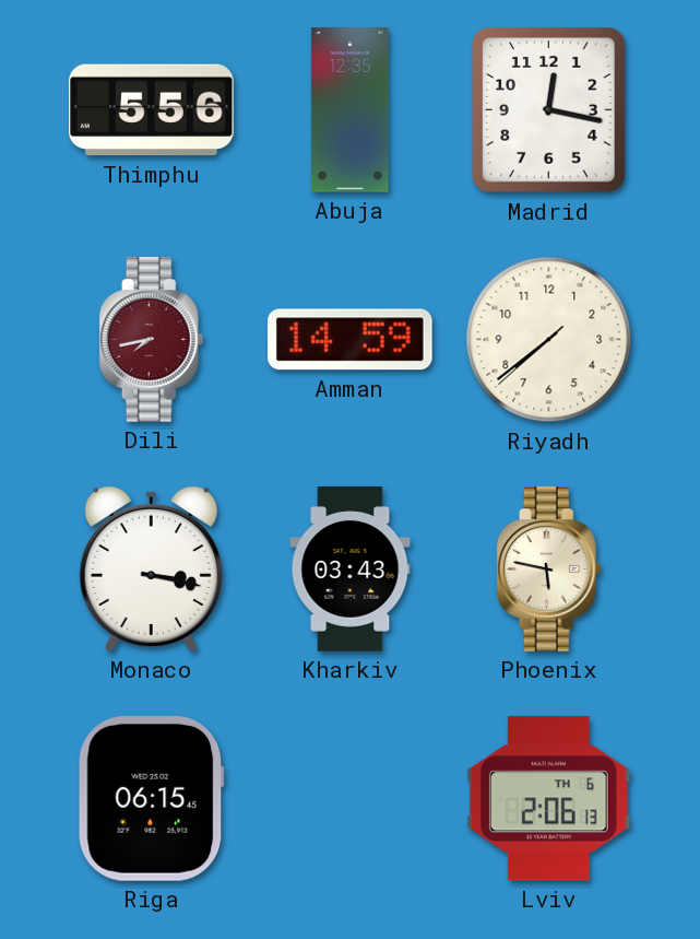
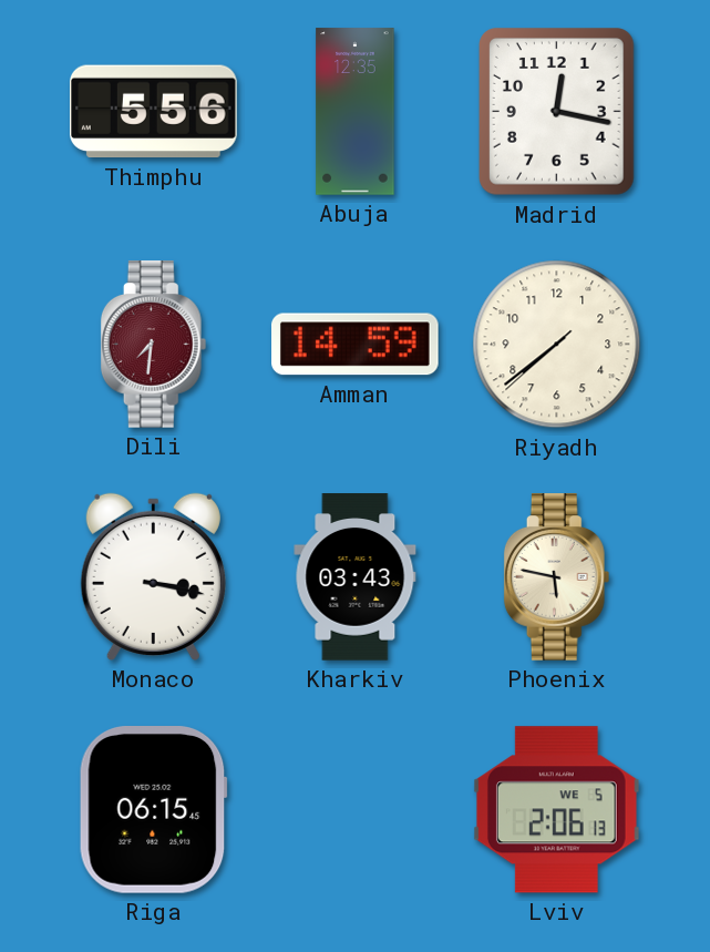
Dili: 7:43 -> 7:31
Lviv date: TH 6 -> WE 5
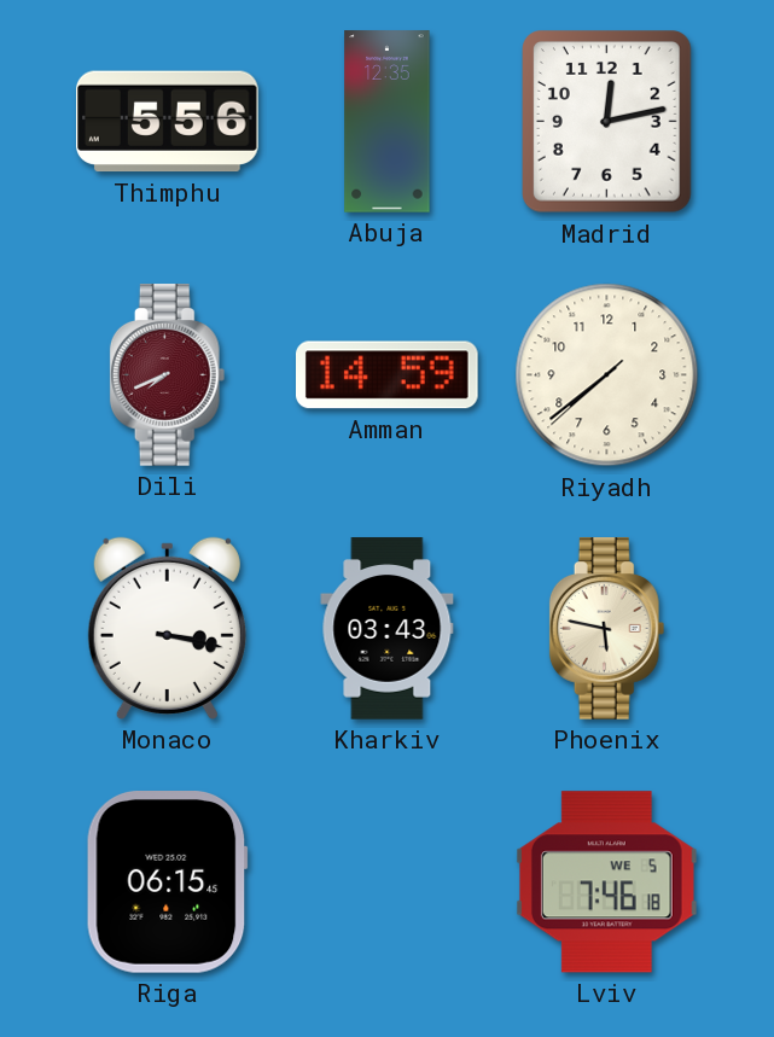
Madrid: 12:17 -> 12:13
Dili: 7:31 -> 7:41
Lviv: 2:06 -> 7:46
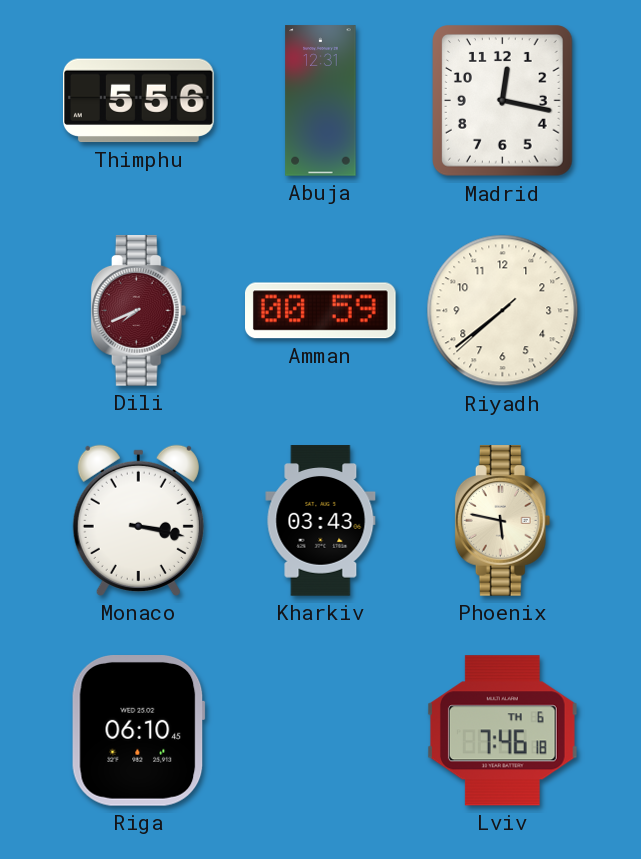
Abuja: 12:35 -> 12:31
Madrid: 12:13 -> 12:17
Amman: 14:59 -> 00:59
Riga: 06:15 -> 06:10
Lviv date: WE 5 -> TH 6
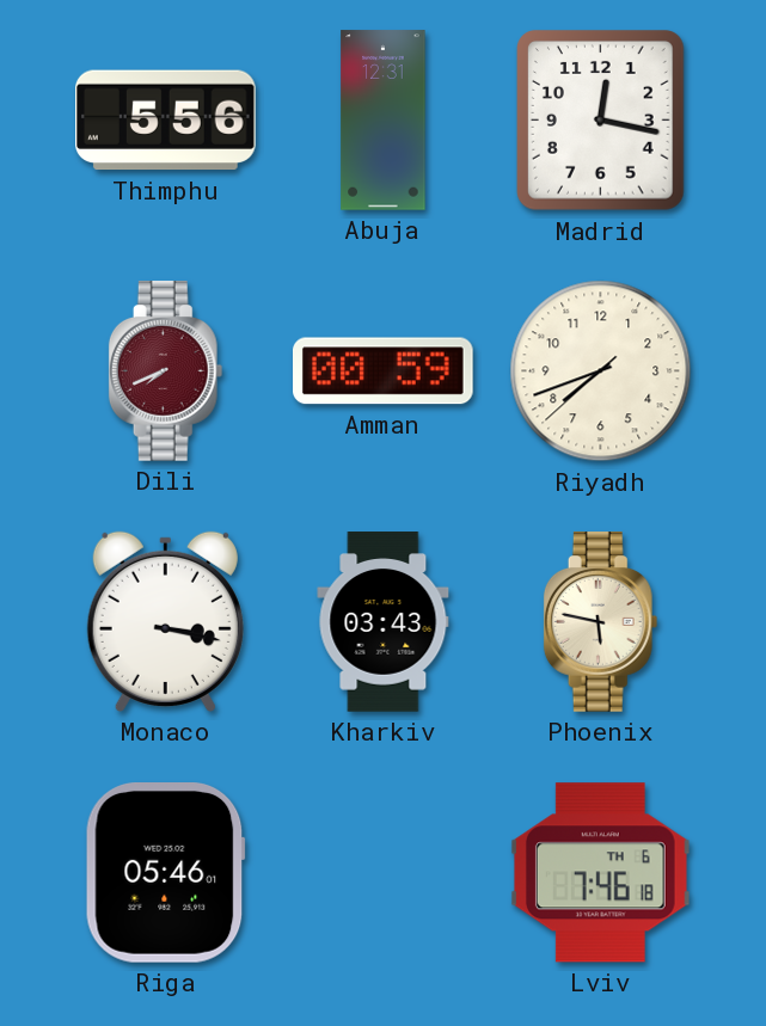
Riyadh: 7:38 -> 7:41
Riga: 06:10 -> 05:46
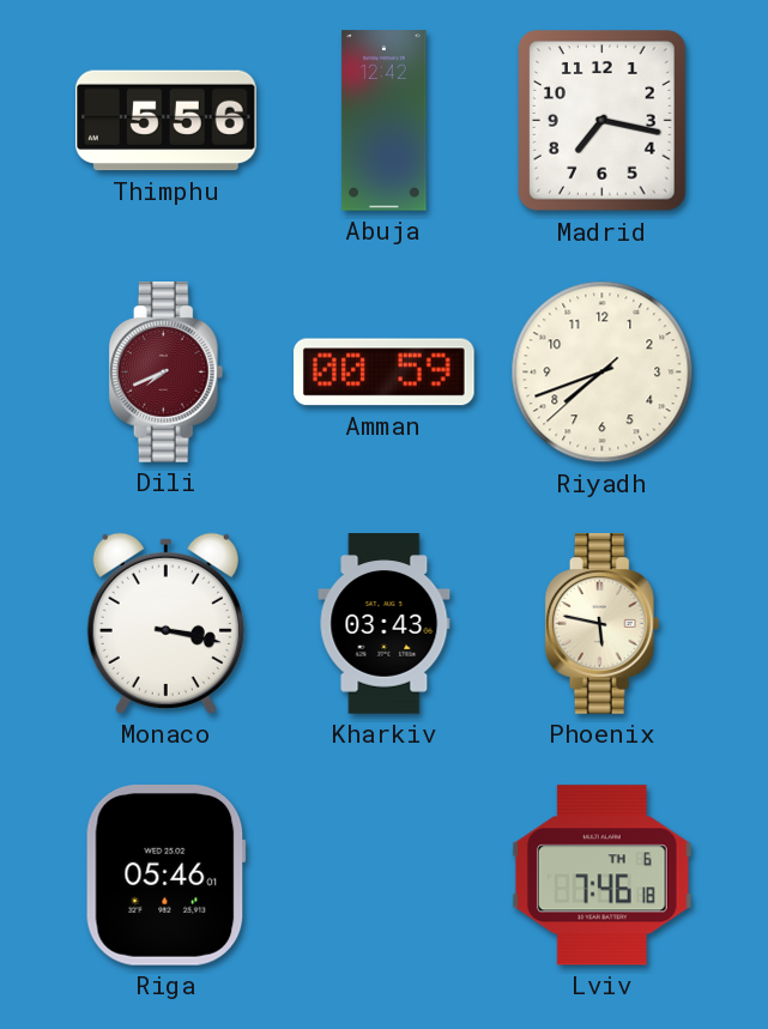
Abuja: 12:31 -> 12:42
Madrid: 12:17 -> 7:17
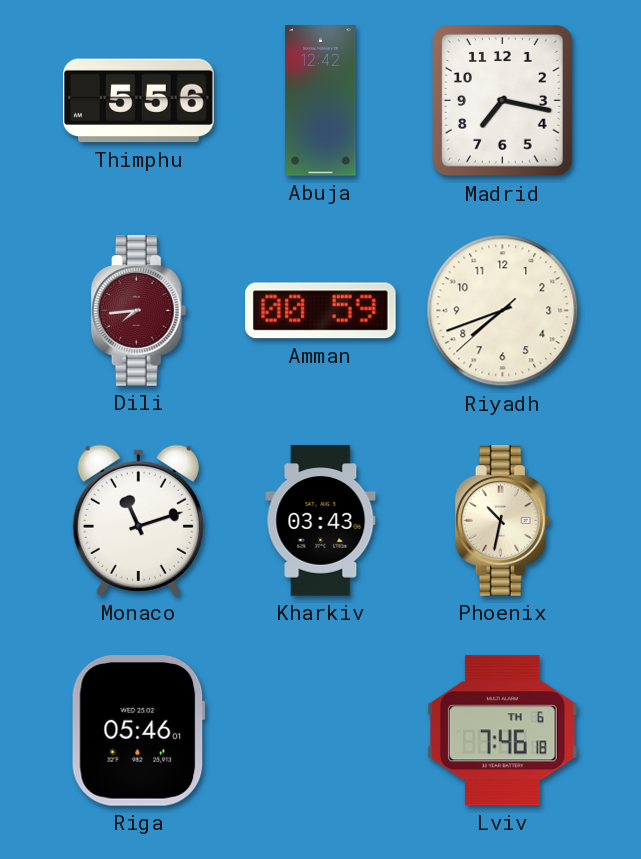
Dili: 7:41 -> 7:44
Monaco: 3:17 -> 11:12
Phoenix: 5:47 -> 10:32
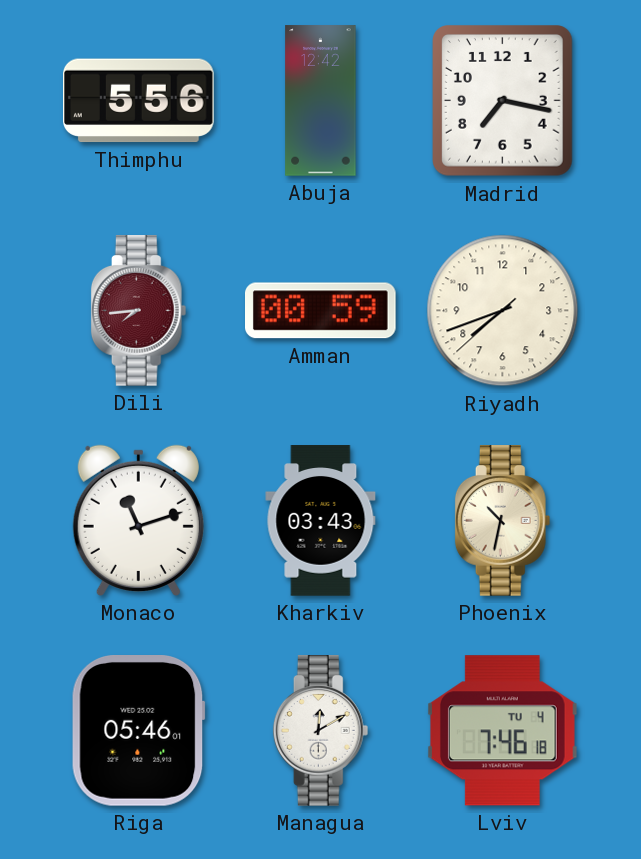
Managua: none -> 12:10
Lviv date: TH 6 -> TU 4
